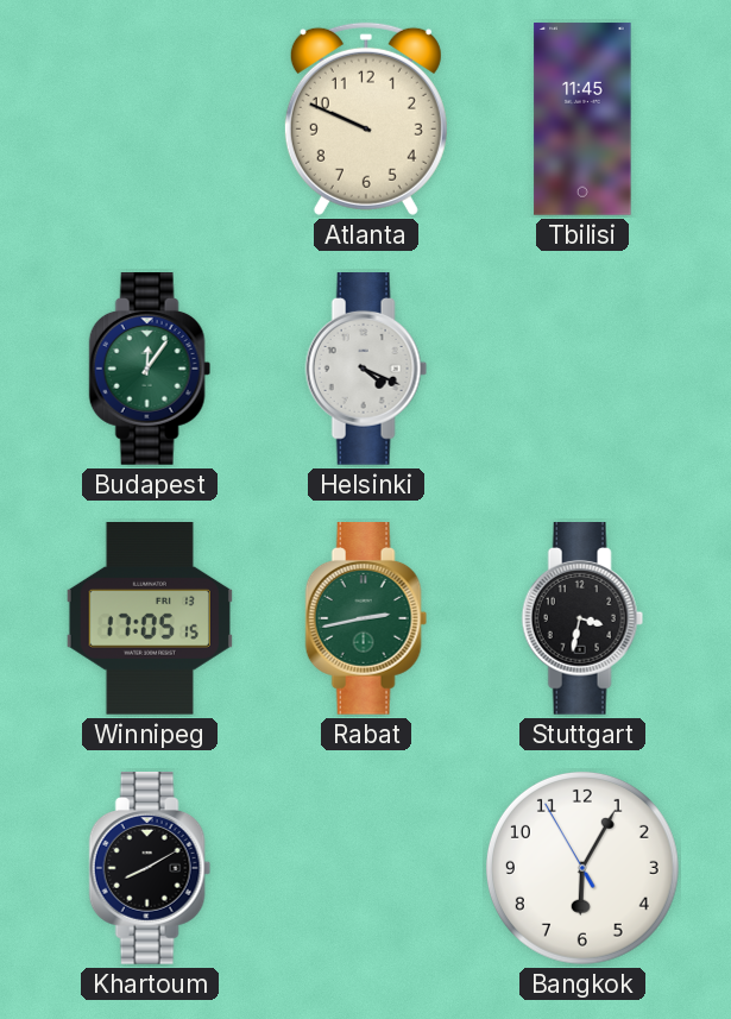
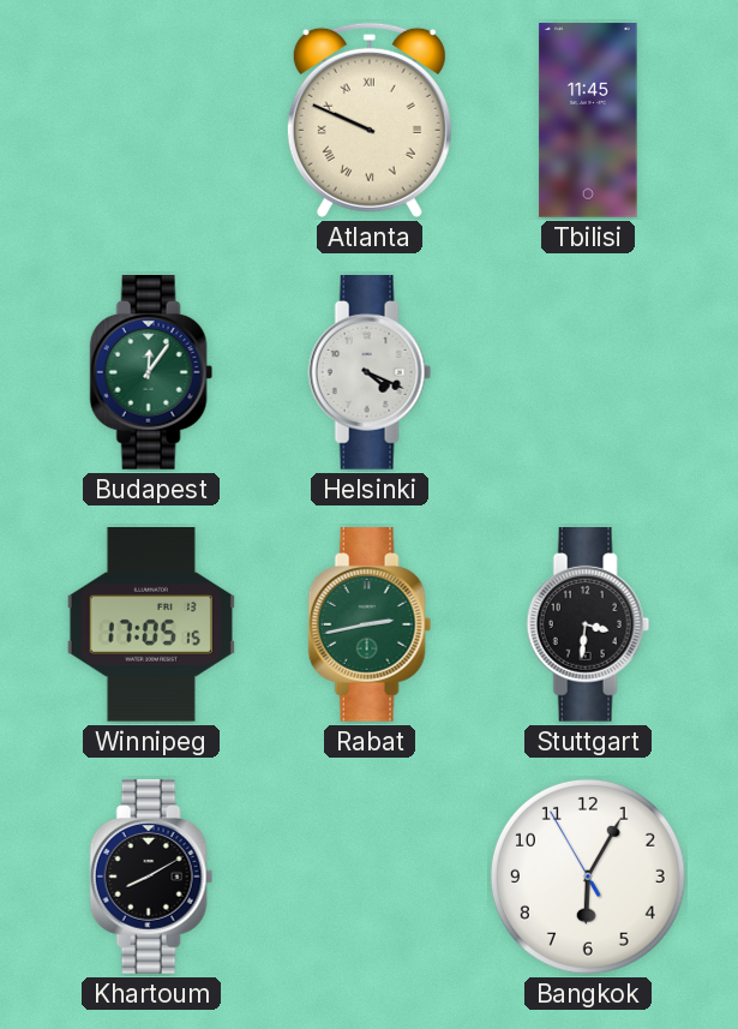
Atlanta numerals: Arabic -> Roman
Stuttgart: 3:32 -> 3:31
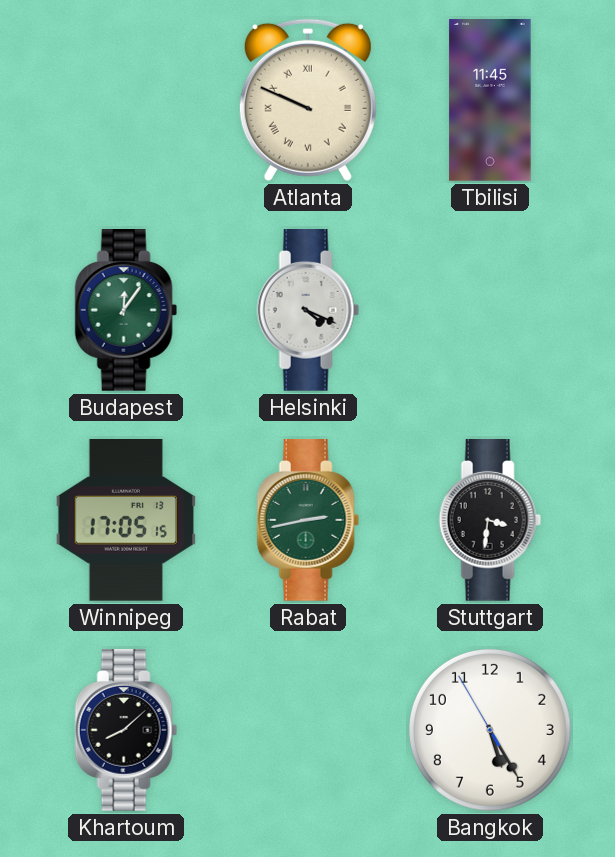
Khartoum: 8:10 -> 8:08
Bangkok: 6:04 -> 5:24
